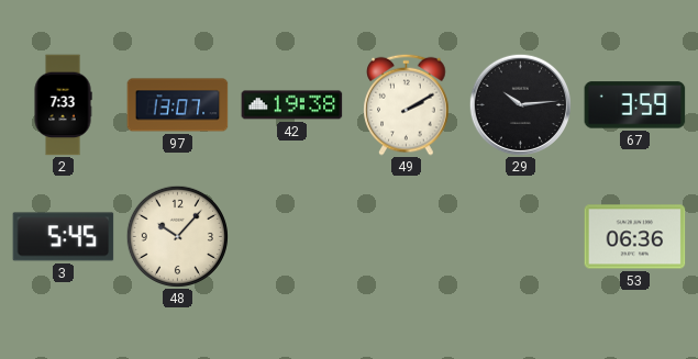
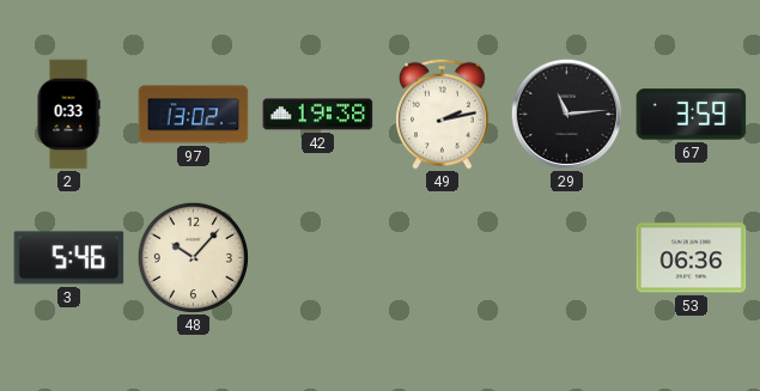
2: 7:33 -> 0:33
97: 13:07 -> 13:02
49: 2:10 -> 2:13
29: 10:14 -> 11:14
3: 5:45 -> 5:46
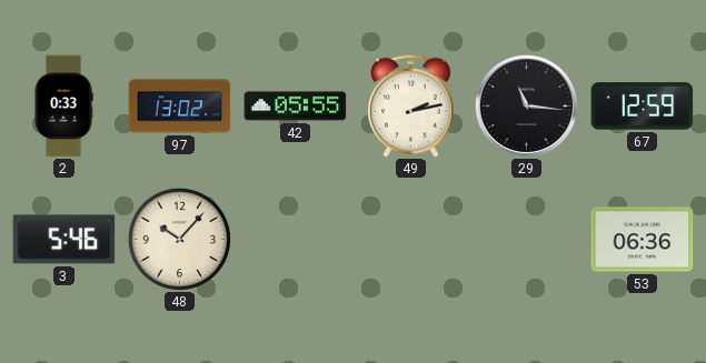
42: 19:38 -> 05:55
29: 11:14 -> 11:16
67: 3:59 -> 12:59
